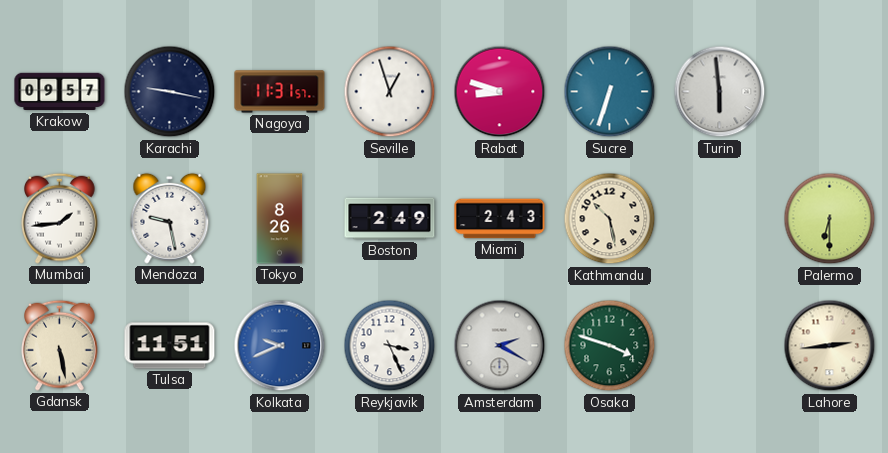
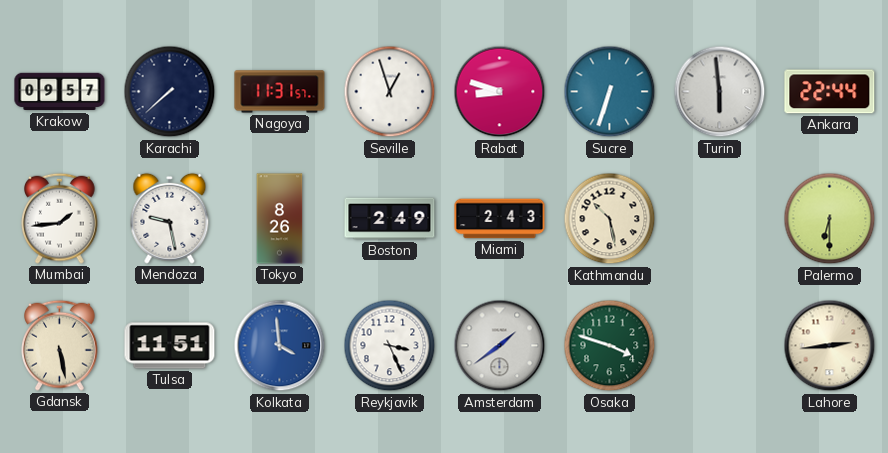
Karachi: 9:17 -> 7:38
Ankara: none -> 22:44
Kolkata: 9:41 -> 3:59
Amsterdam: 2:20 -> 1:39
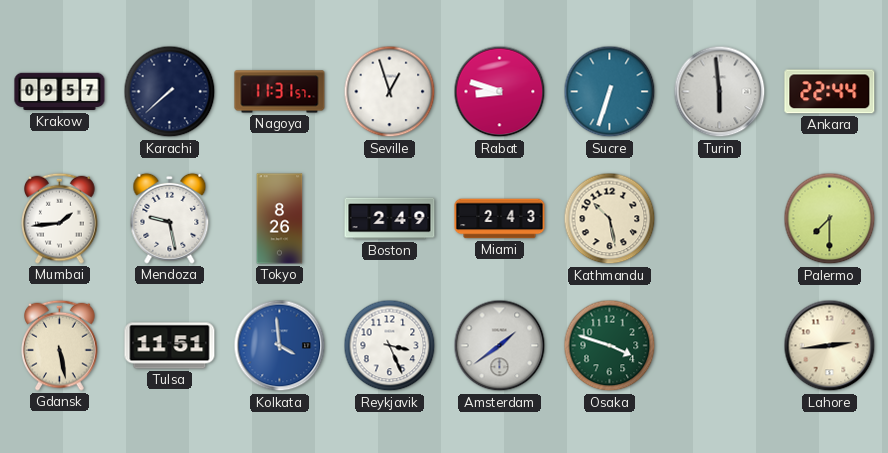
Palermo: 6:30 -> 7:30
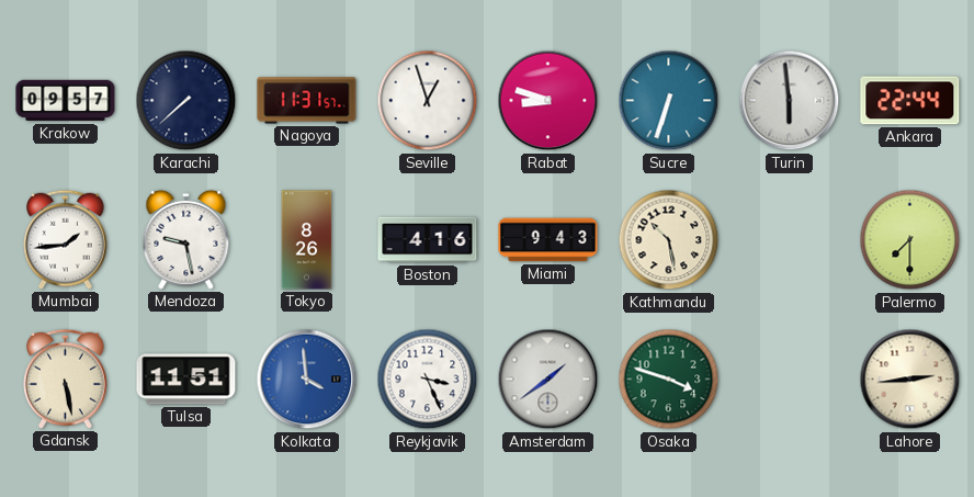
Boston: 2:49 -> 4:16
Miami: 2:43 -> 9:43
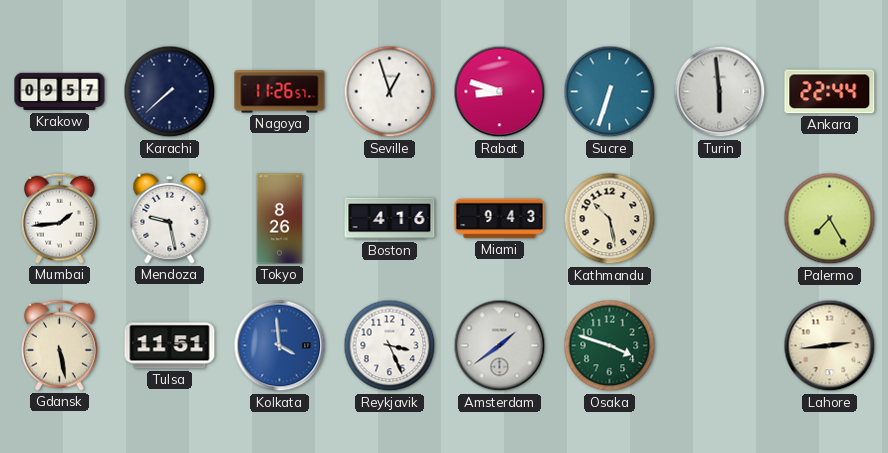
Nagoya: 11:31 -> 11:26
Palermo: 7:30 -> 7:25
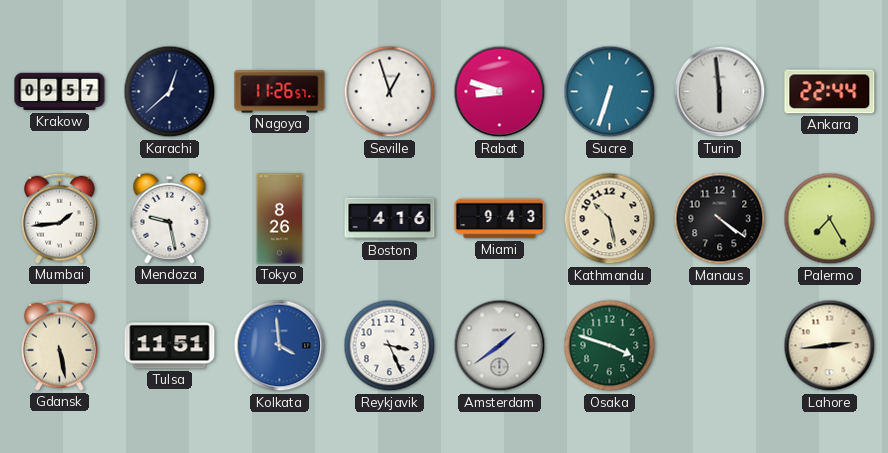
Karachi: 7:38 -> 12:38
Manaus: none -> 4:21
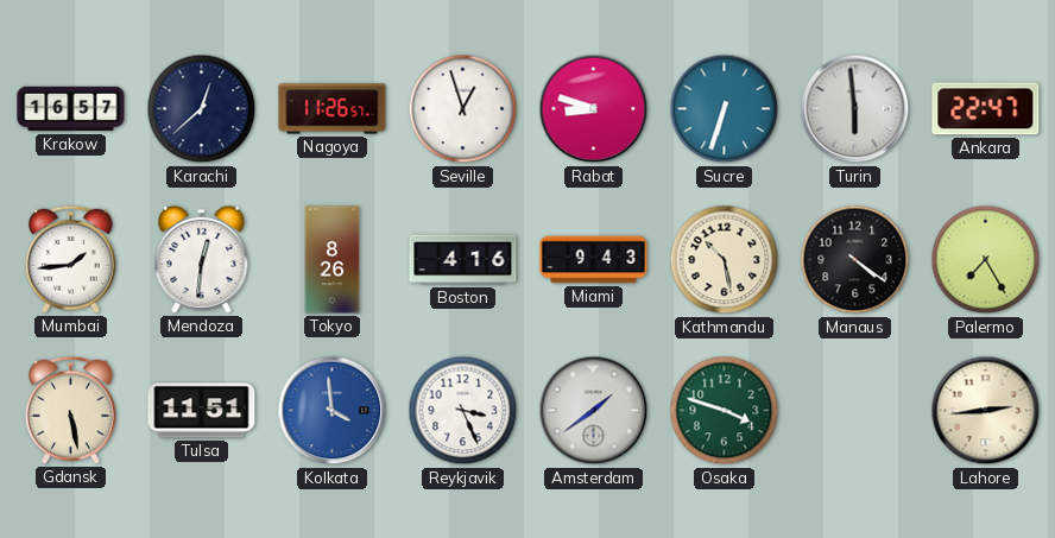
Krakow: 09:57 -> 16:57
Ankara: 22:44 -> 22:47
Mendoza: 9:28 -> 12:31
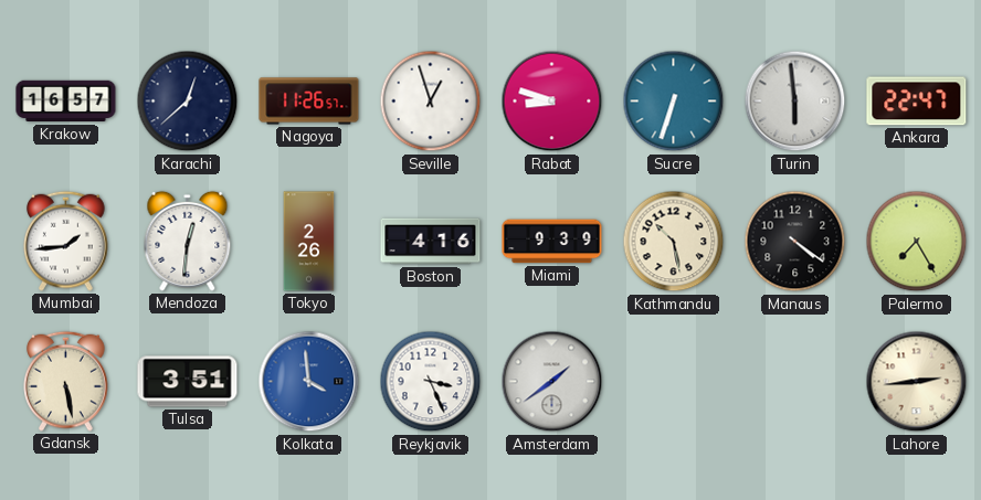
Tokyo: 8:26 -> 2:26
Miami: 9:43 -> 9:39
Tulsa: 11:51 -> 3:51
Osaka: 3:48 -> none
